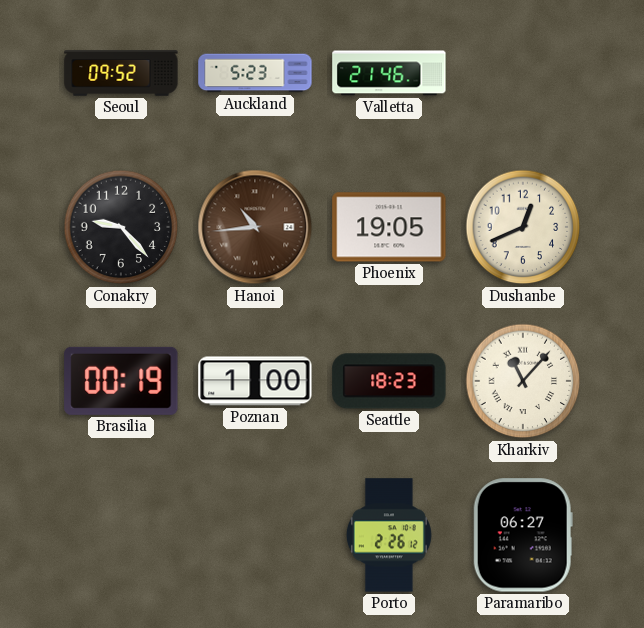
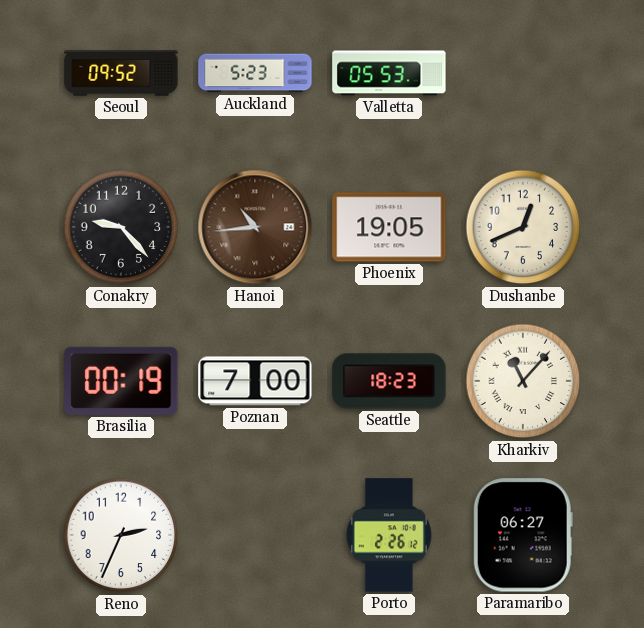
Valletta: 21:46 -> 05:53
Poznan: 1:00 -> 7:00
Reno: none -> 2:34
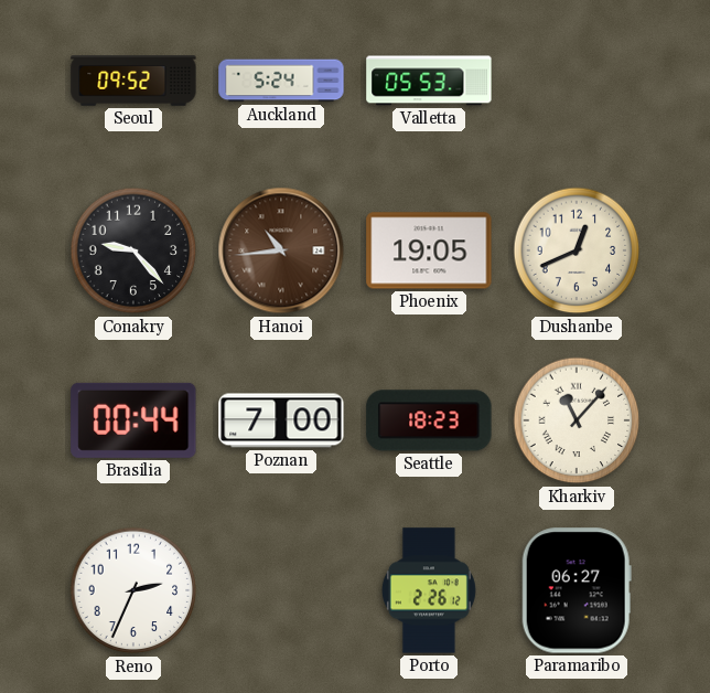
Auckland: 5:23 -> 5:24
Brasilia: 00:19 -> 00:44
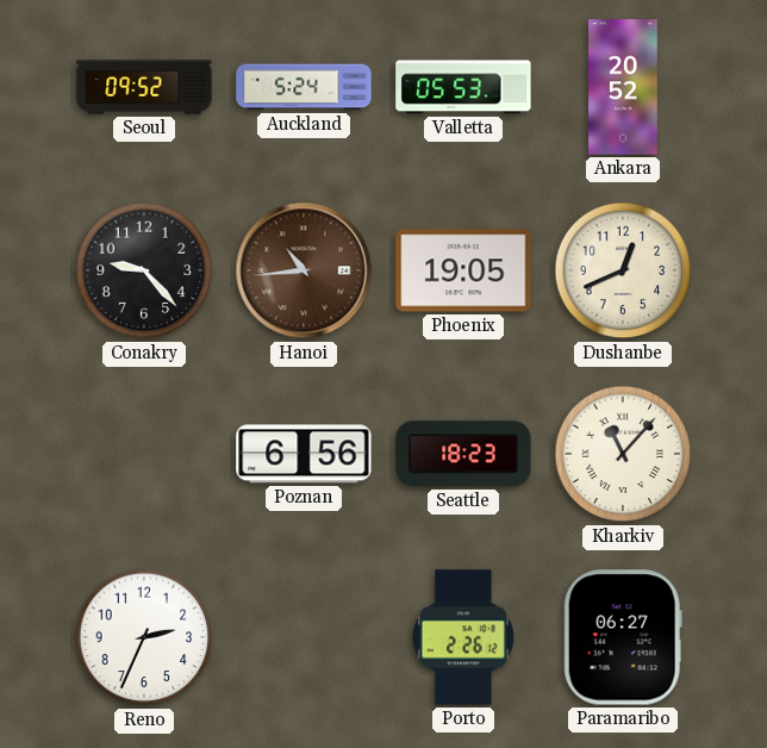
Ankara: none -> 20:52
Brasilia: 00:44 -> none
Poznan: 7:00 -> 6:56
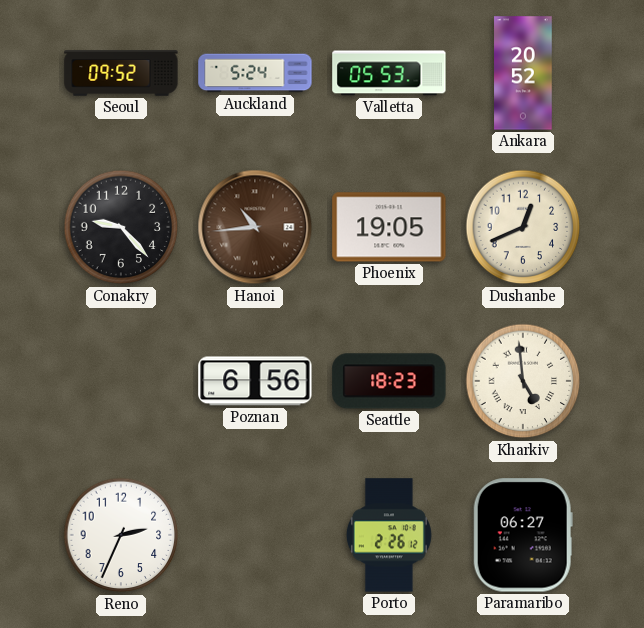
Kharkiv: 11:07 -> 4:59
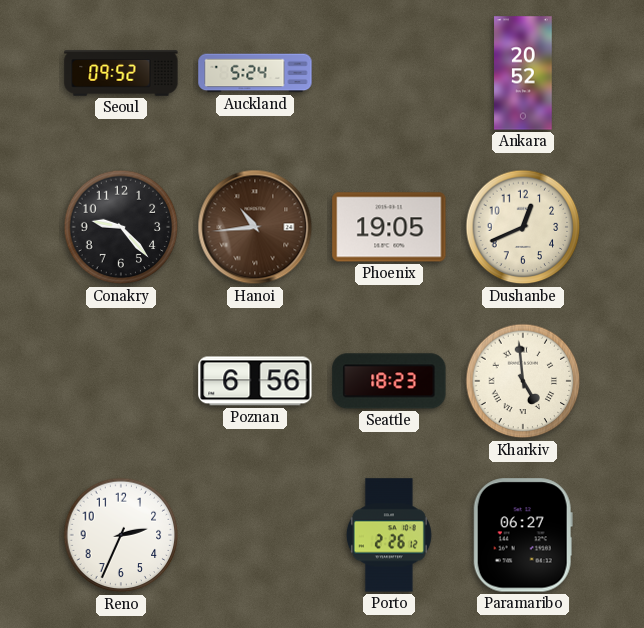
Valletta: 05:53 -> none
